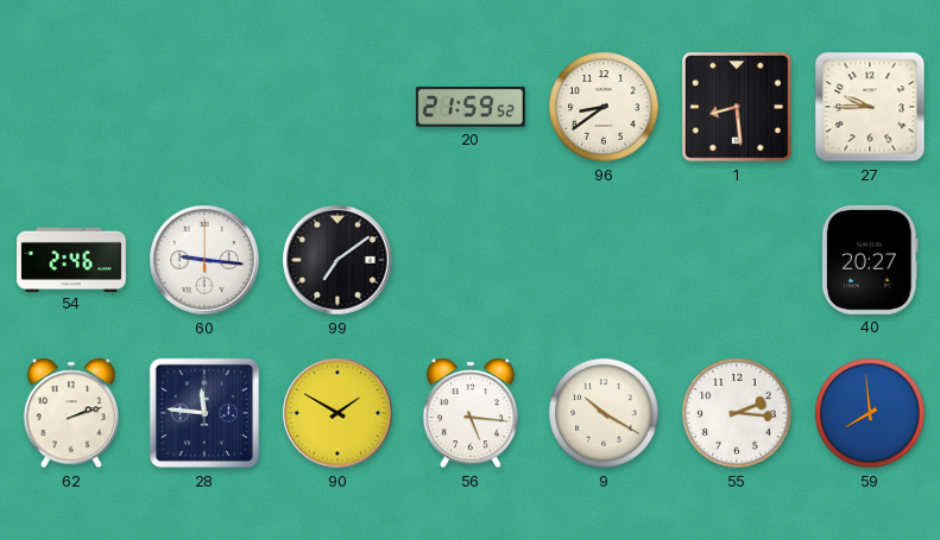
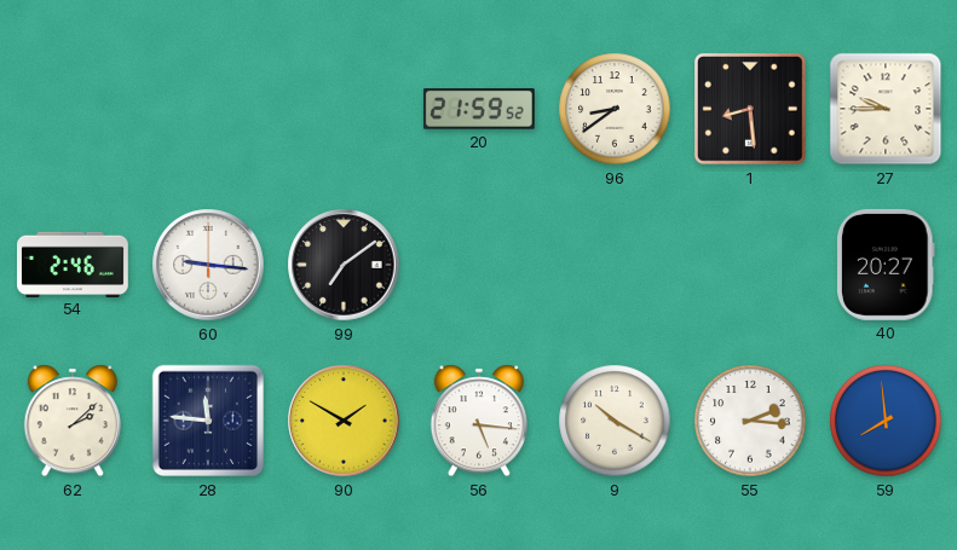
62: 2:12 -> 2:08
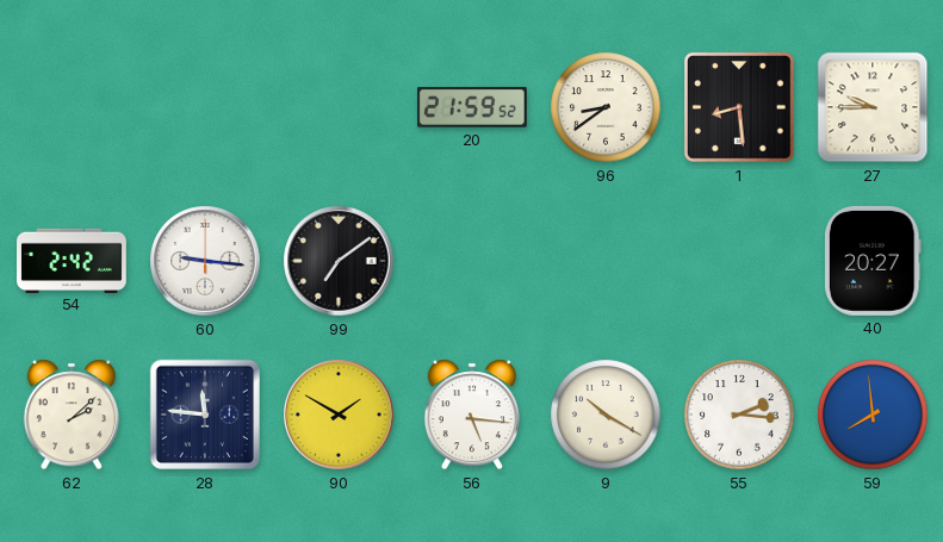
54: 2:46 -> 2:42
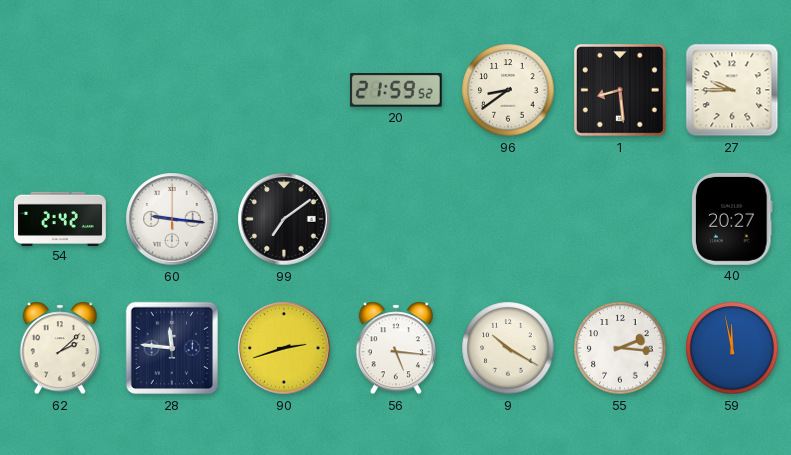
90: 1:50 -> 2:42
59: 7:59 -> 11:58
